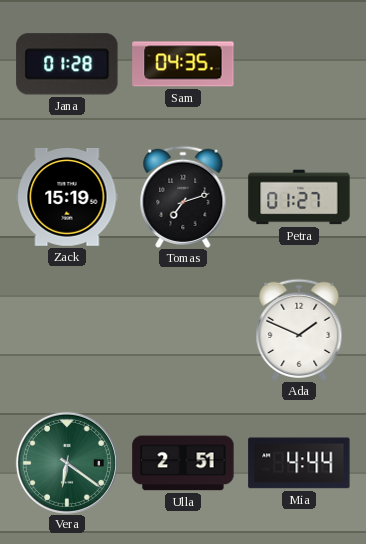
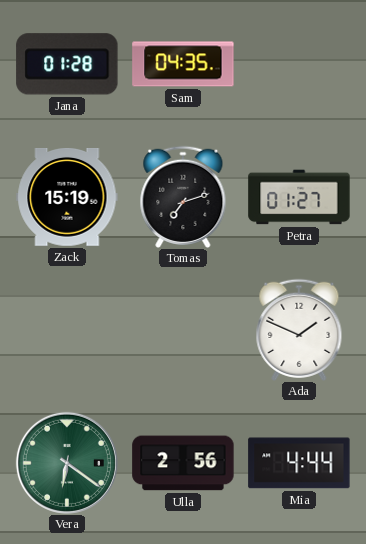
Ulla: 2:51 -> 2:56
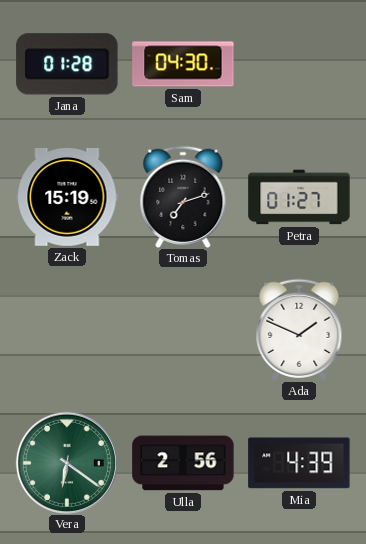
Sam: 04:35 -> 04:30
Mia: 4:44 -> 4:39
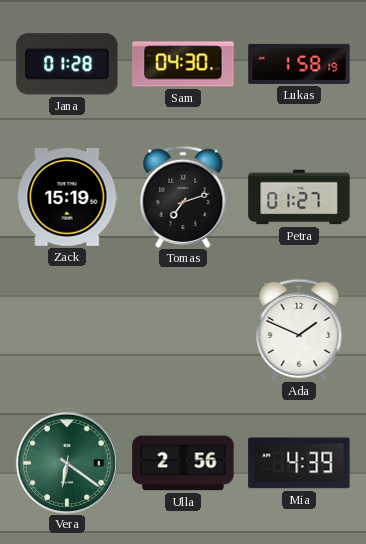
Lukas: none -> 1:58
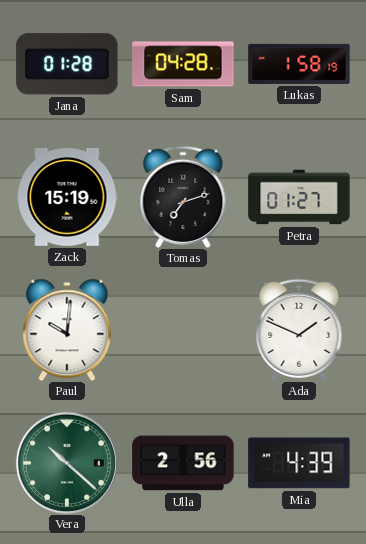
Sam: 04:30 -> 04:28
Paul: none -> 10:01
Vera: 6:21 -> 10:22
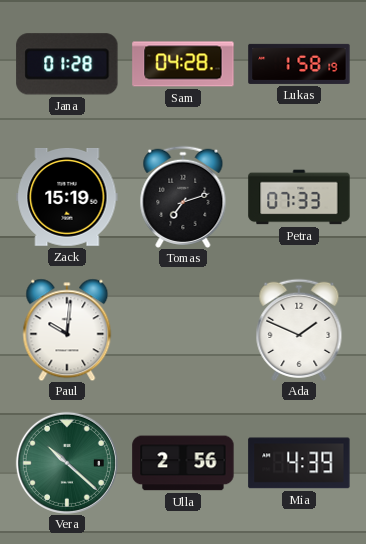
Petra: 01:27 -> 07:33
